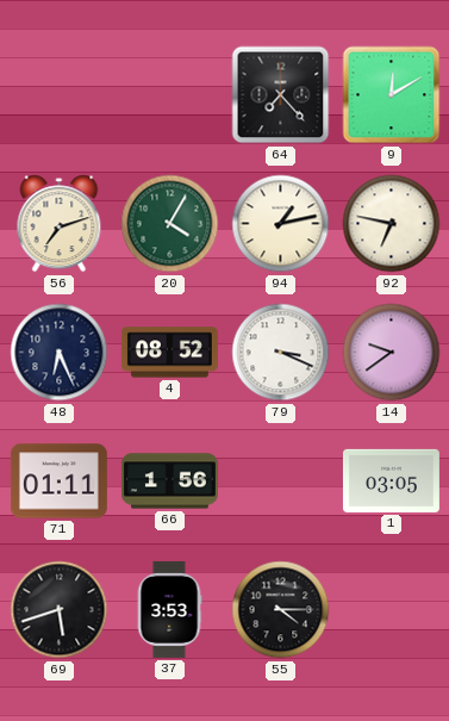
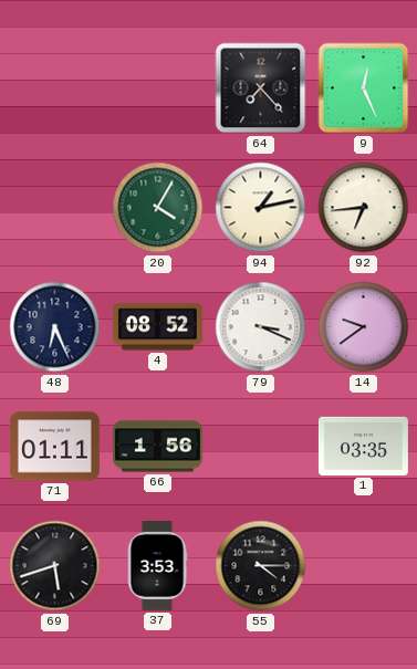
9: 12:10 -> 12:26
56: 7:12 -> none
92: 6:47 -> 6:44
1: 03:05 -> 03:35
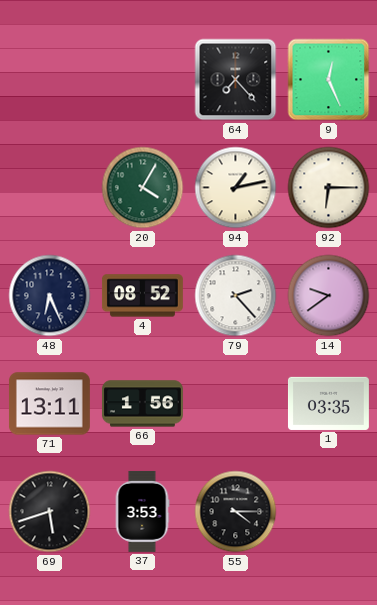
92: 6:44 -> 6:15
79: 3:19 -> 2:23
71: 01:11 -> 13:11
